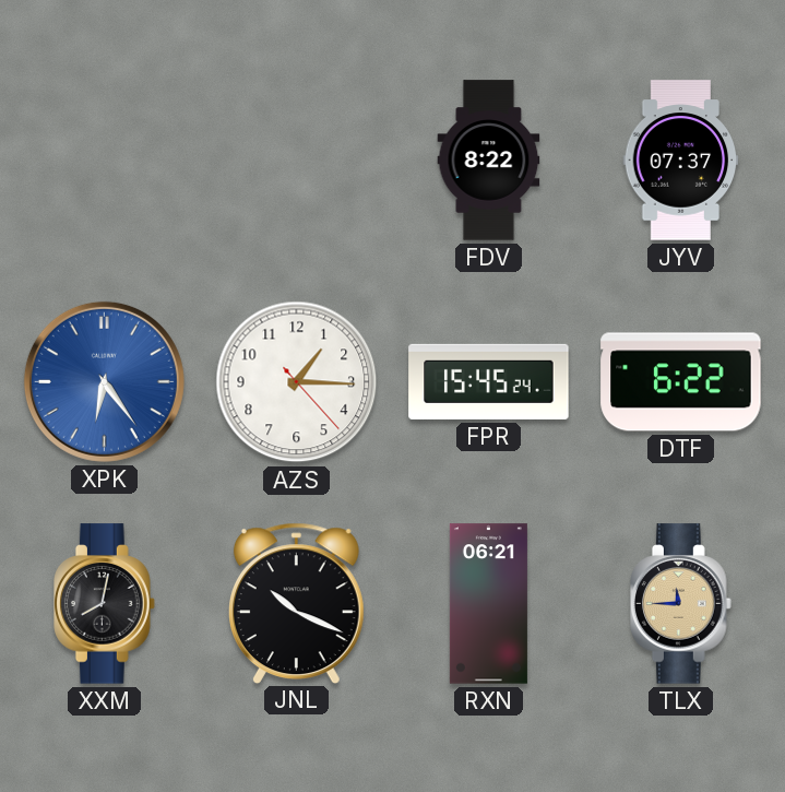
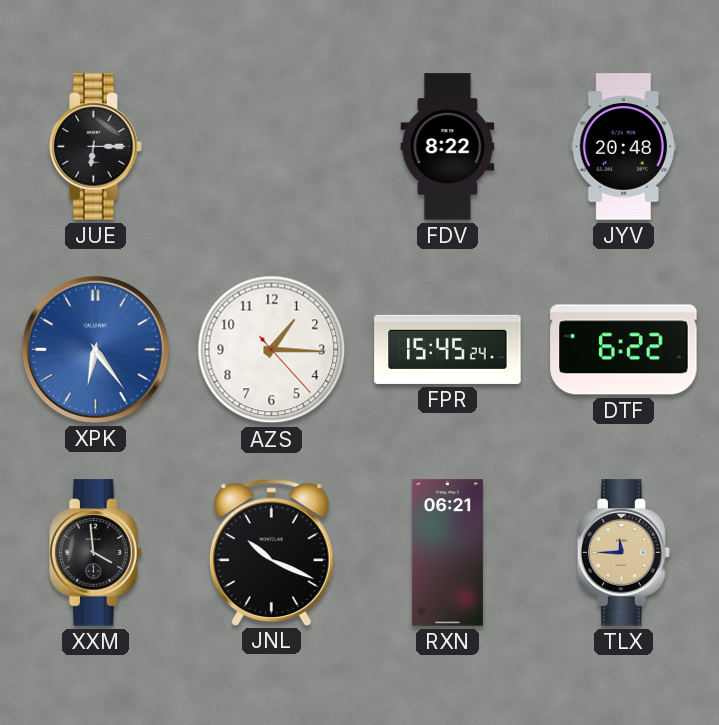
JUE: none -> 6:15
JYV: 07:37 -> 20:48
XXM: 8:02 -> 3:59
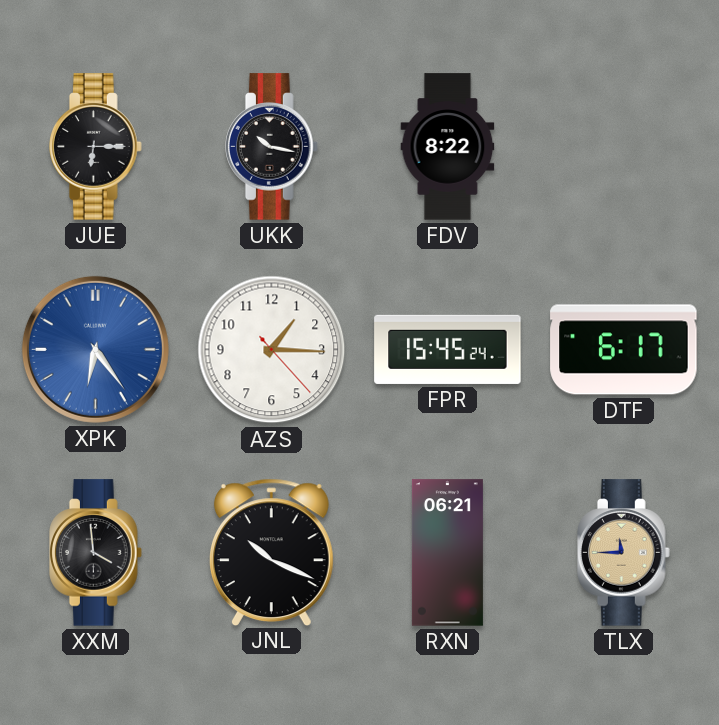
UKK: none -> 10:17
JYV: 20:48 -> none
DTF: 6:22 -> 6:17
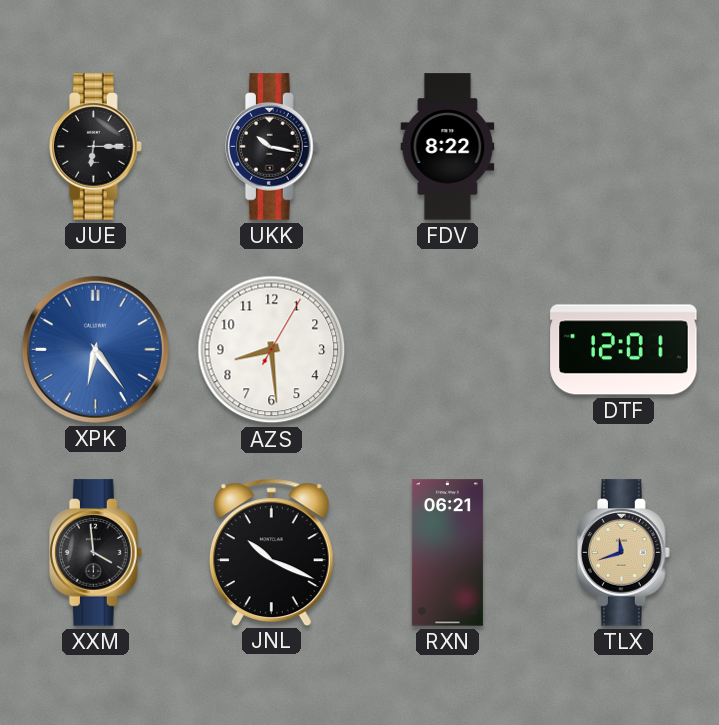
AZS: 1:15 -> 8:29
FPR: 15:45 -> none
DTF: 6:17 -> 12:01
TLX: 11:45 -> 11:42
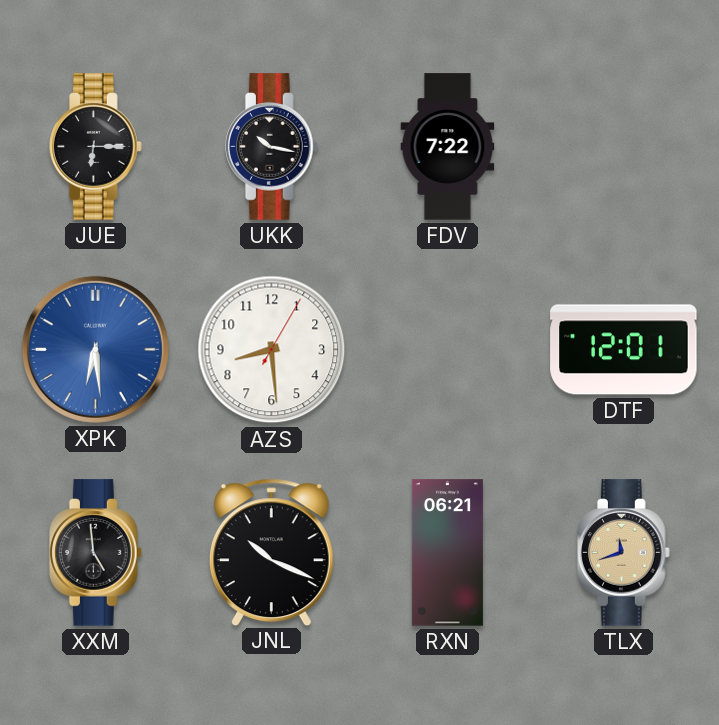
FDV: 8:22 -> 7:22
XPK: 6:24 -> 6:29
XXM: 3:59 -> 4:59
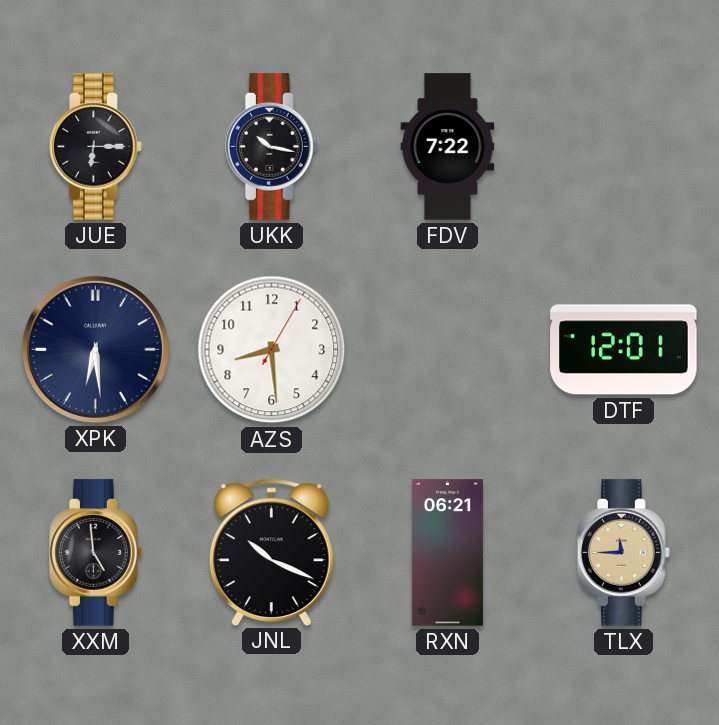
XPK dial: blue -> navy
TLX: 11:42 -> 11:45
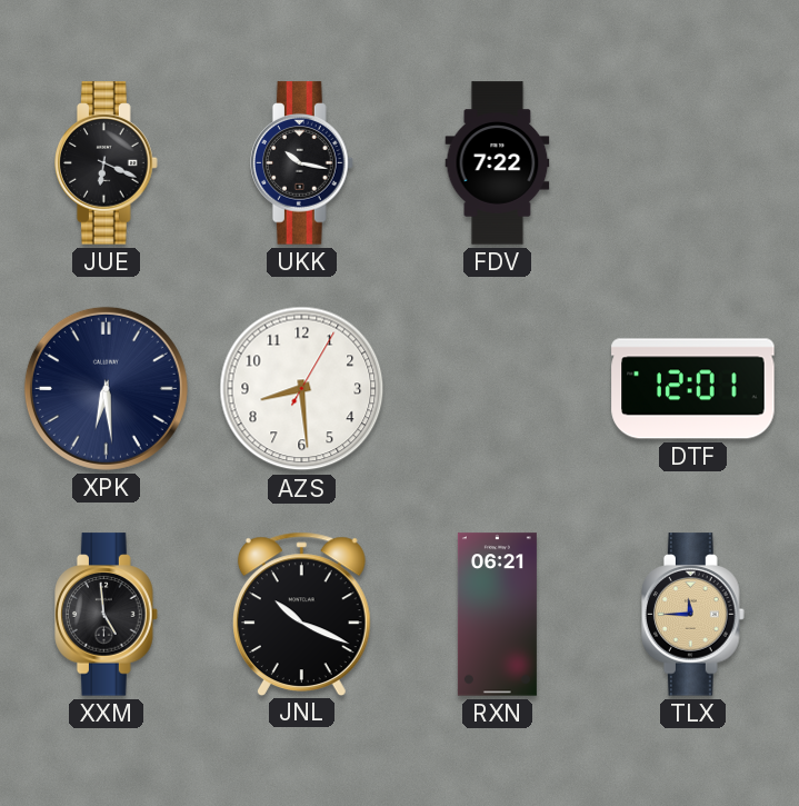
JUE: 6:15 -> 6:19
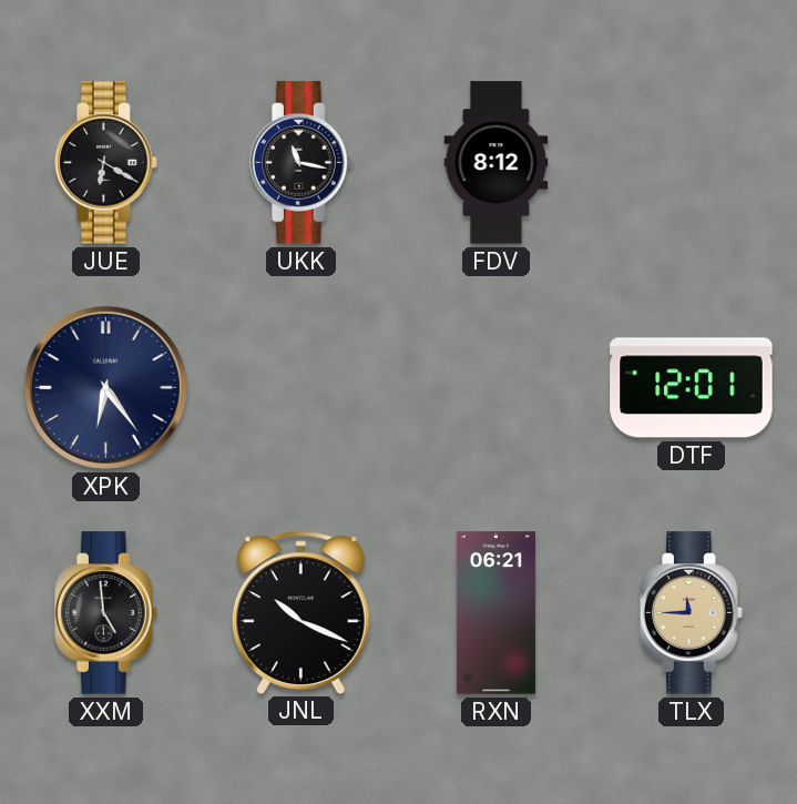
JUE: 6:19 -> 6:20
UKK: 10:17 -> 11:17
FDV: 7:22 -> 8:12
XPK: 6:29 -> 6:24
AZS: 8:29 -> none
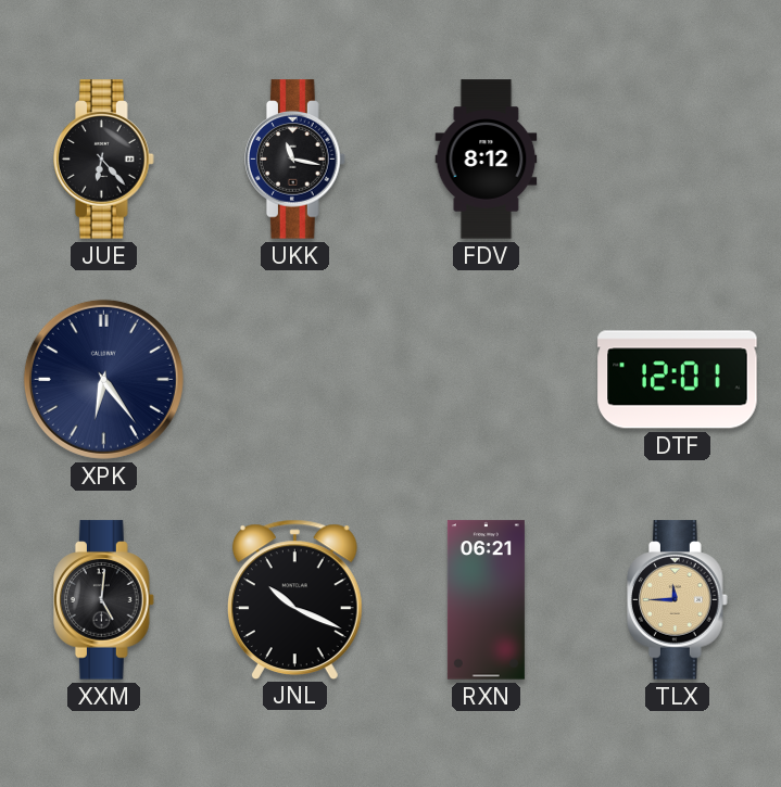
JUE: 6:20 -> 6:23
XXM: 4:59 -> 5:01
